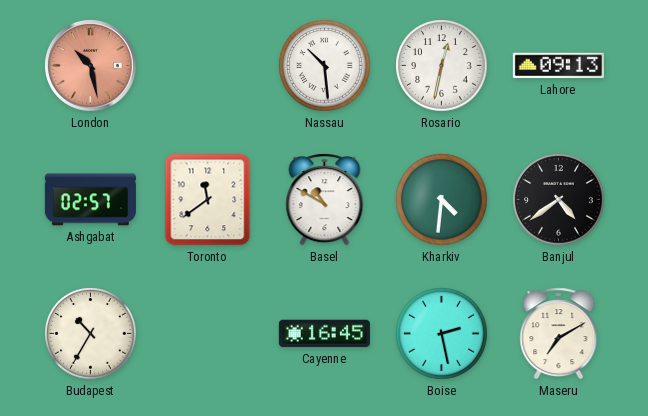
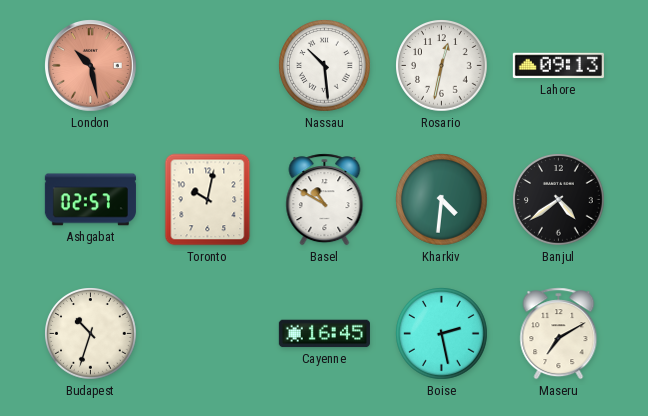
Toronto: 11:39 -> 10:02
Budapest: 10:35 -> 10:33
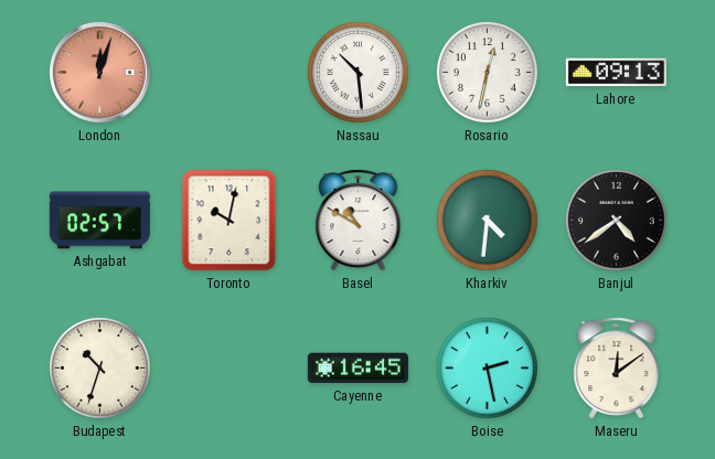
London: 10:28 -> 12:03
Maseru: 7:10 -> 12:09
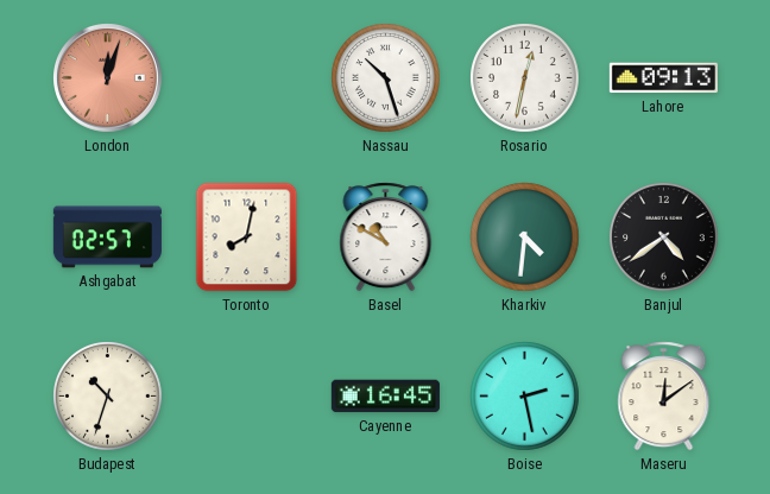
Nassau: 10:29 -> 10:27
Toronto: 10:02 -> 8:02
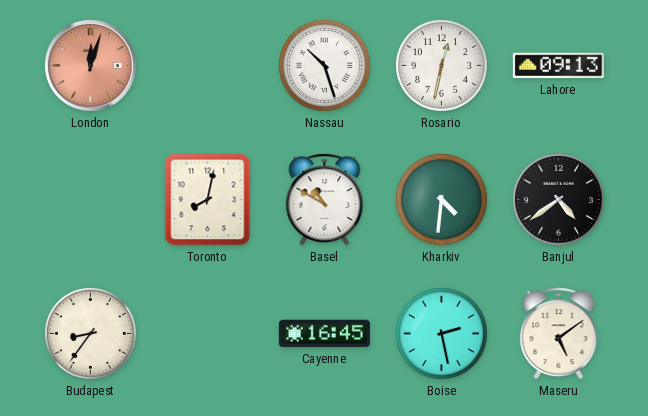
Ashgabat: 02:57 -> none
Budapest: 10:33 -> 8:36
Maseru: 12:09 -> 5:09
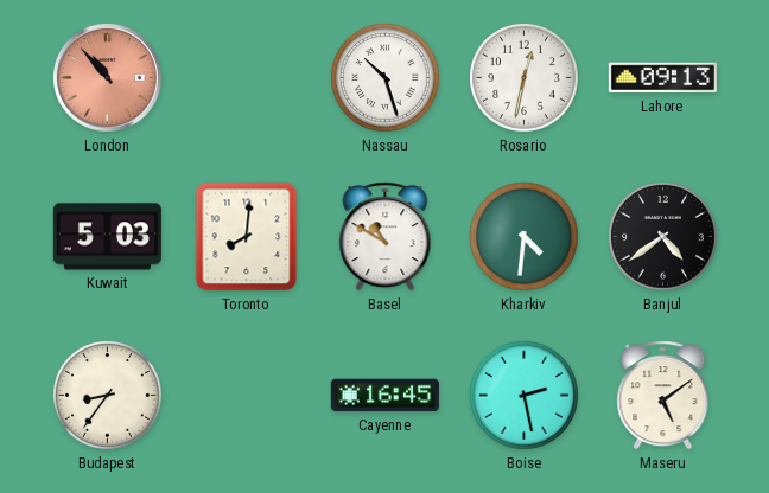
London: 12:03 -> 10:53
Kuwait: none -> 5:03
Toronto: 8:02 -> 8:01
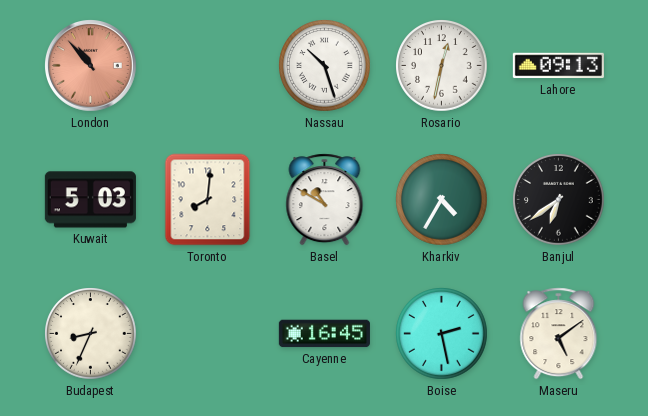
Kharkiv: 4:31 -> 4:35
Banjul: 4:39 -> 6:39
Budapest: 8:36 -> 8:34
